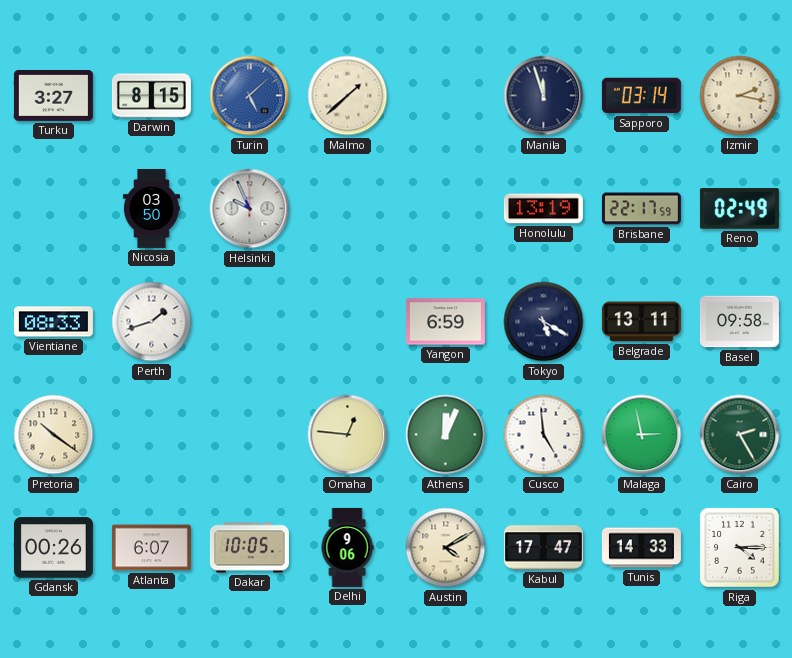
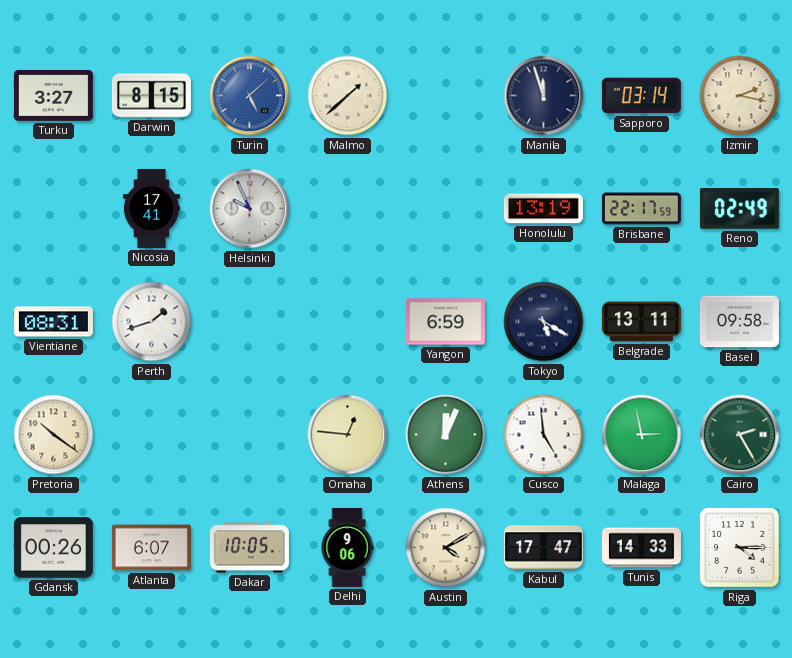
Nicosia: 03:50 -> 17:41
Vientiane: 08:33 -> 08:31
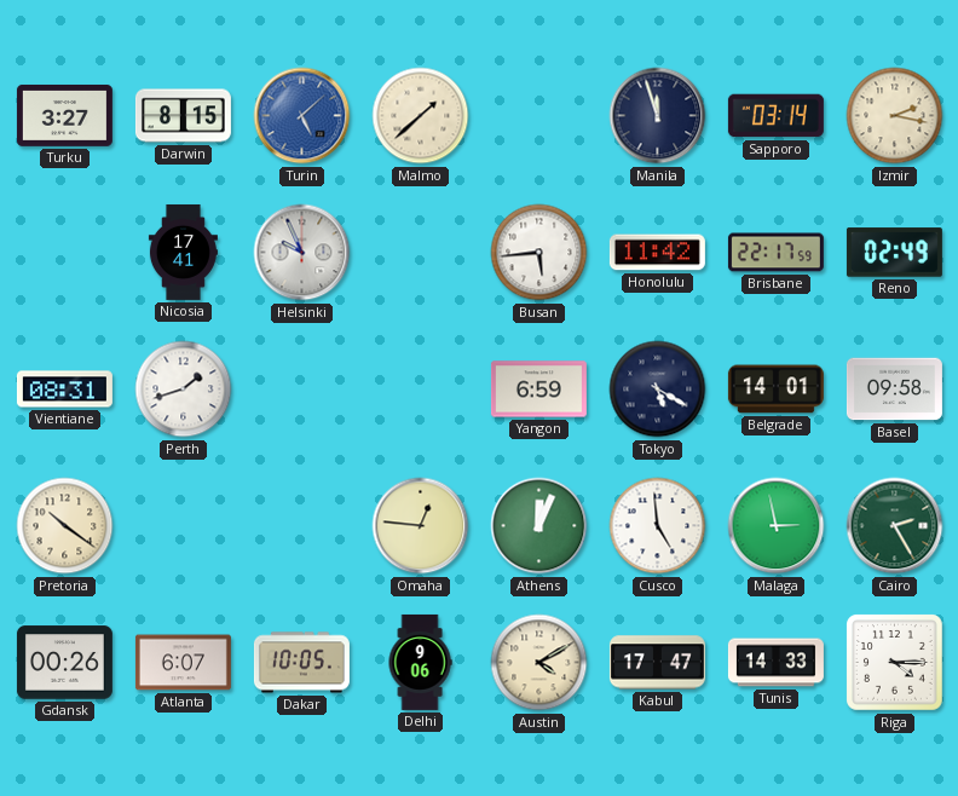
Busan: none -> 5:44
Honolulu: 13:19 -> 11:42
Belgrade: 13:11 -> 14:01
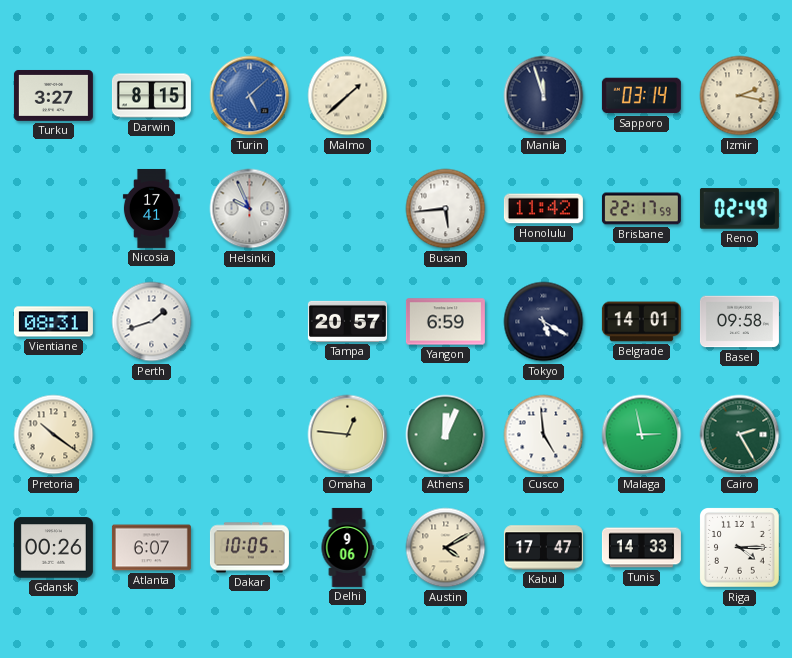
Tampa: none -> 20:57
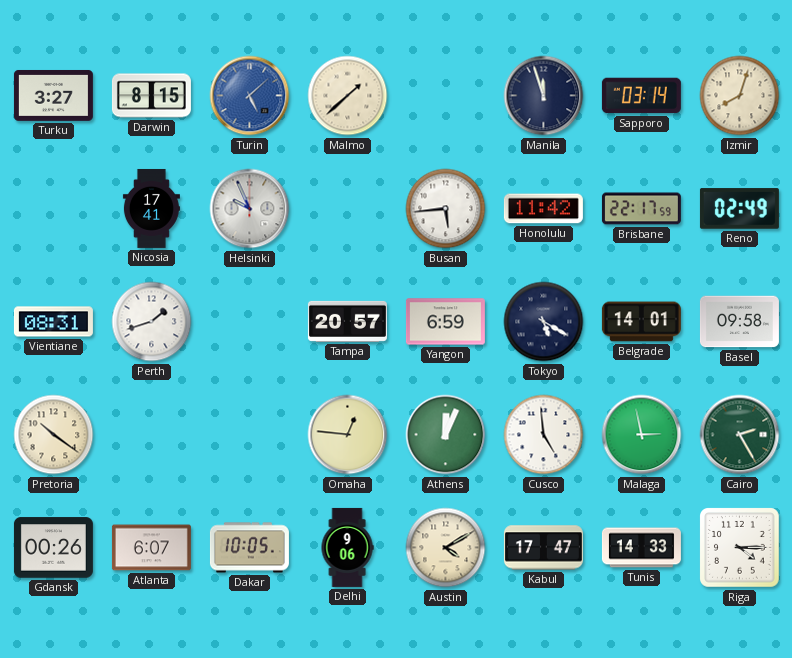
Izmir: 2:17 -> 8:03
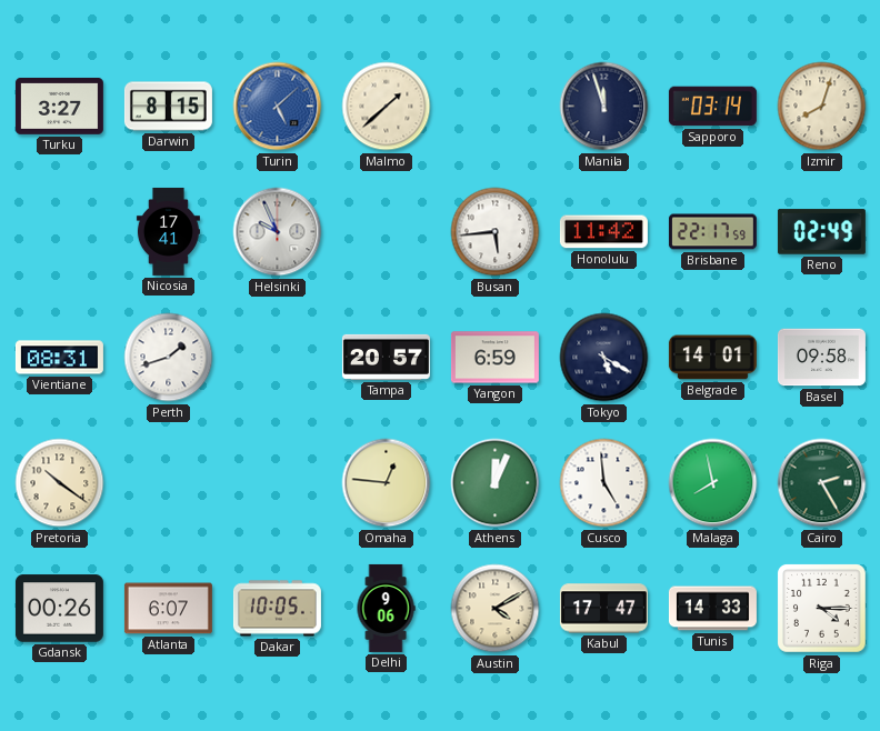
Malaga: 2:58 -> 7:58
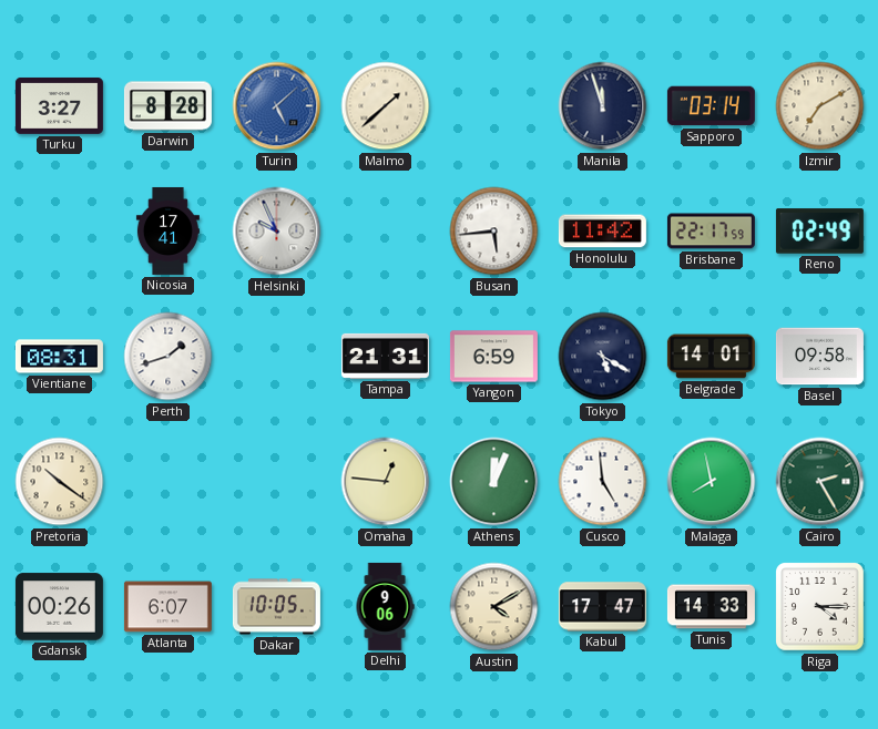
Darwin: 8:15 -> 8:28
Izmir: 8:03 -> 7:10
Tampa: 20:57 -> 21:31
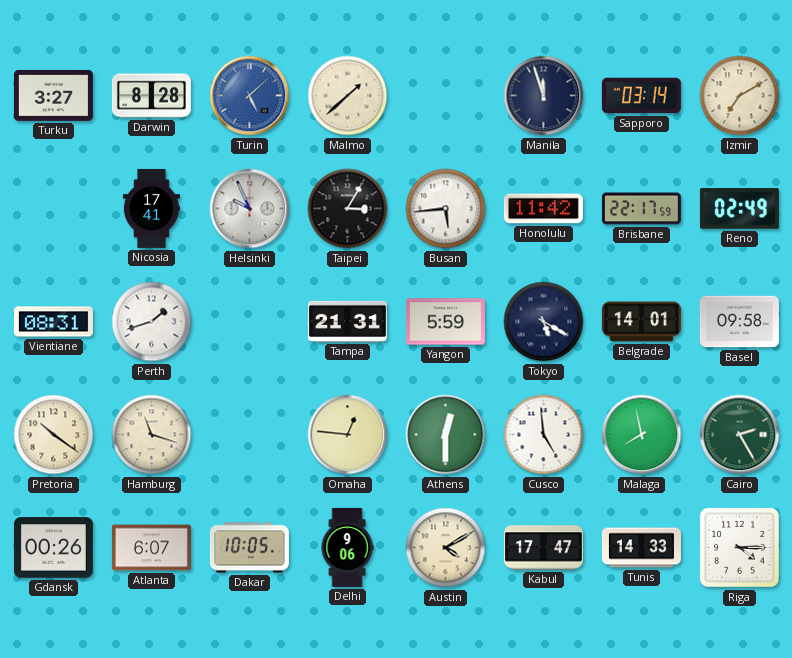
Taipei: none -> 3:05
Yangon: 6:59 -> 5:59
Hamburg: none -> 11:18
Athens: 12:04 -> 12:30
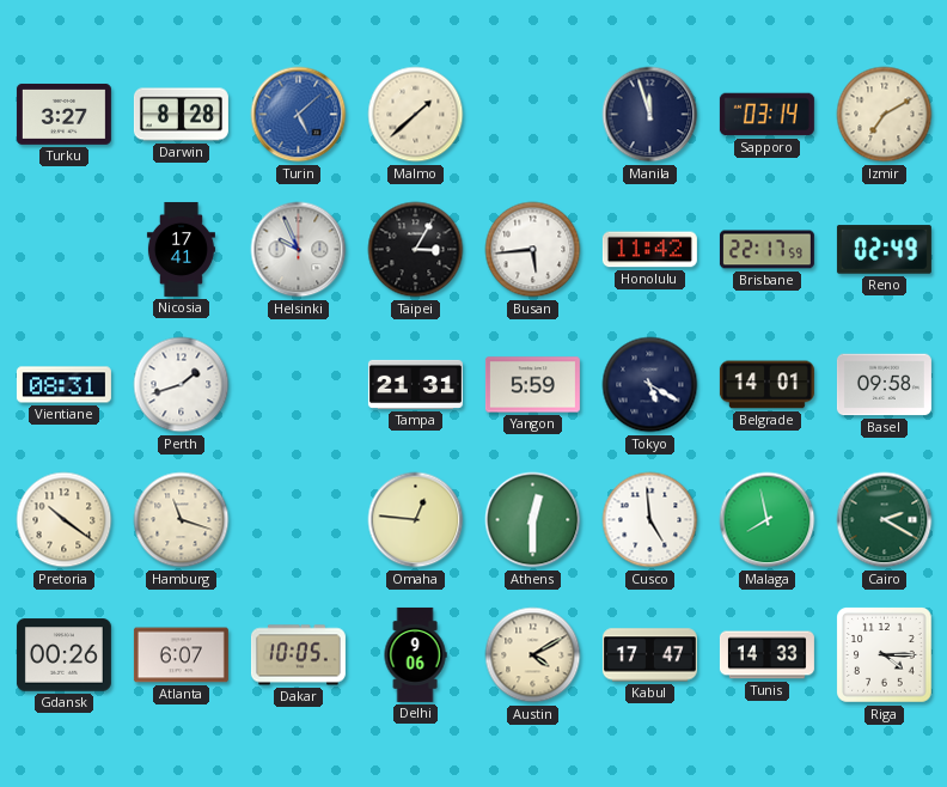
Cairo: 2:25 -> 2:20
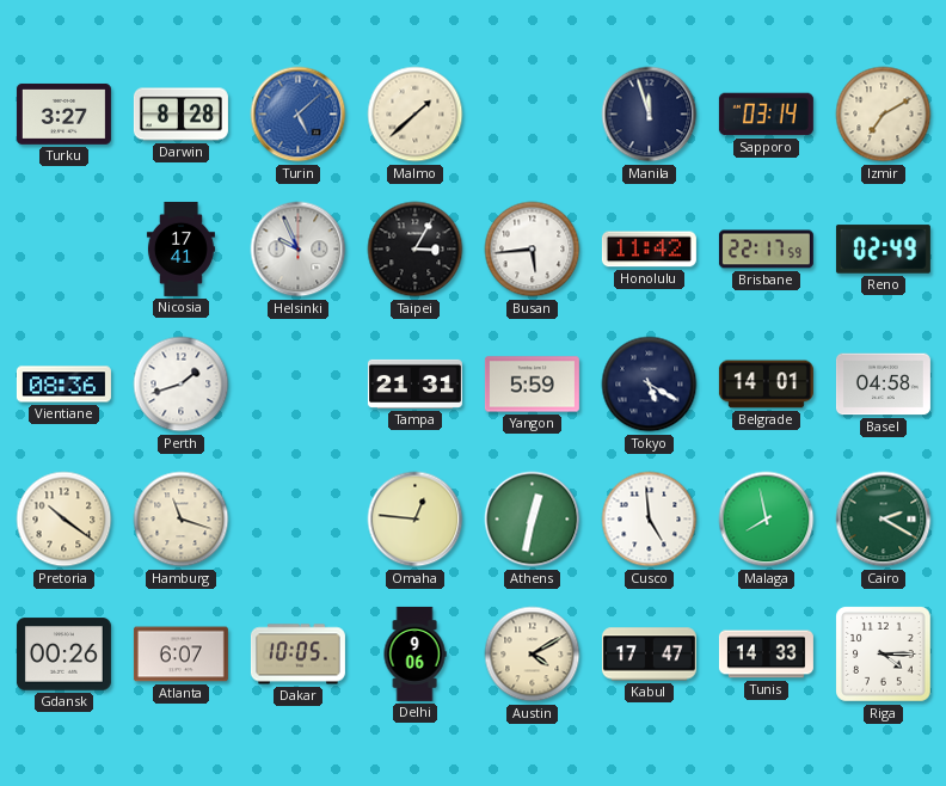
Vientiane: 08:31 -> 08:36
Basel: 09:58 -> 04:58
Athens: 12:30 -> 12:32
